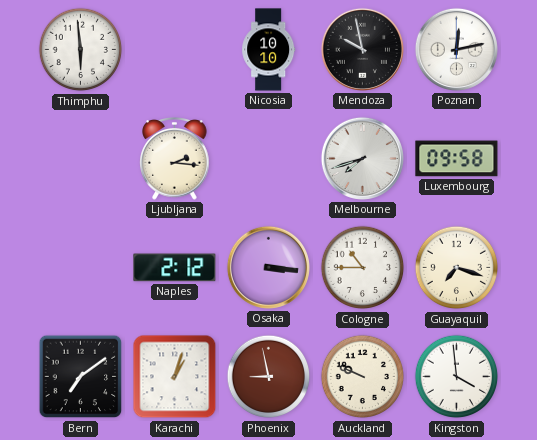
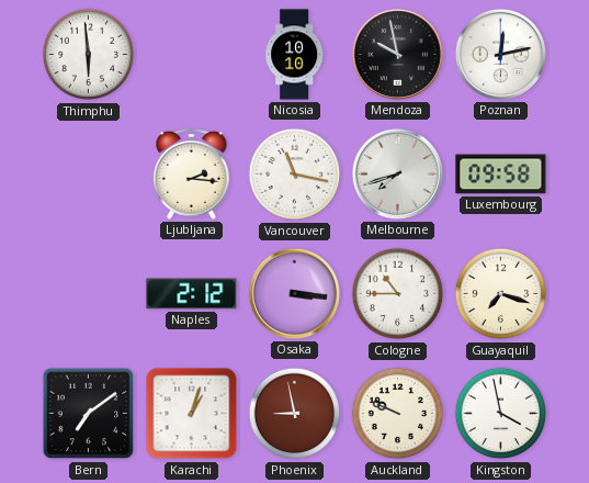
Vancouver: none -> 11:17
Kingston: 3:59 -> 3:58
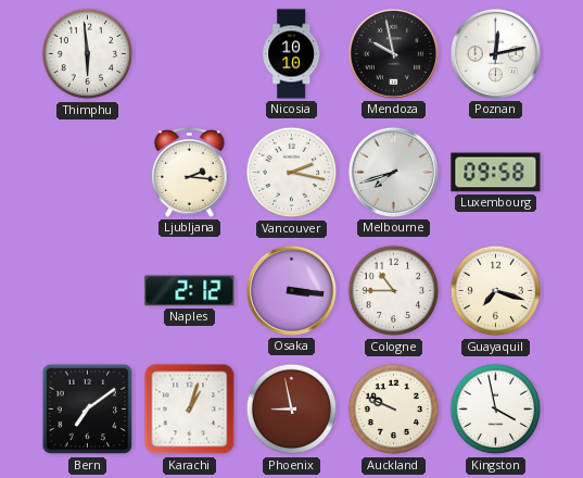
Vancouver: 11:17 -> 2:17
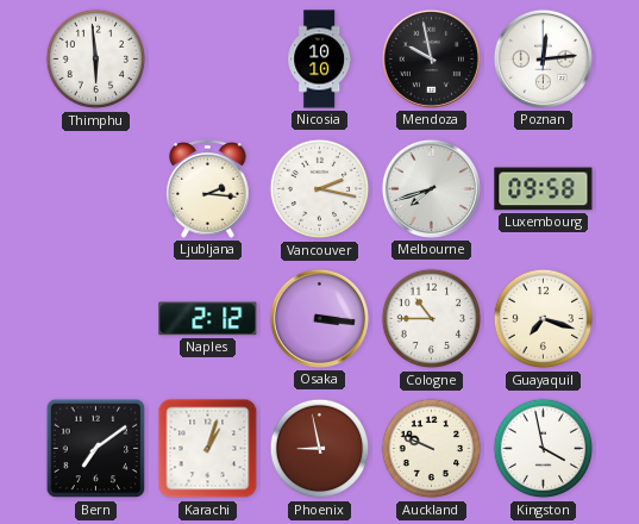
Poznan: 12:13 -> 12:14
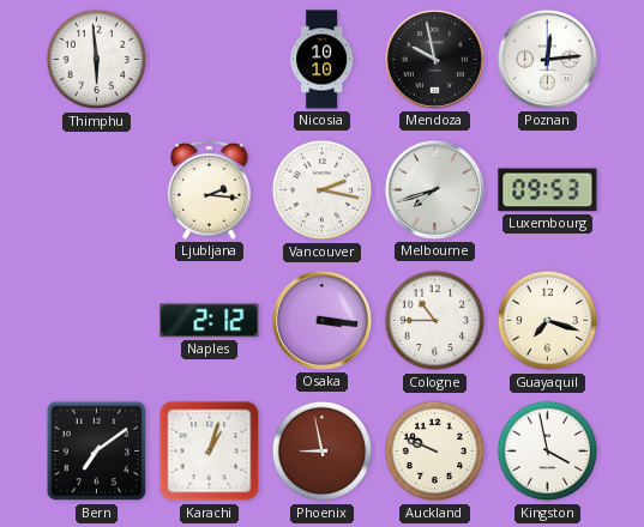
Luxembourg: 09:58 -> 09:53
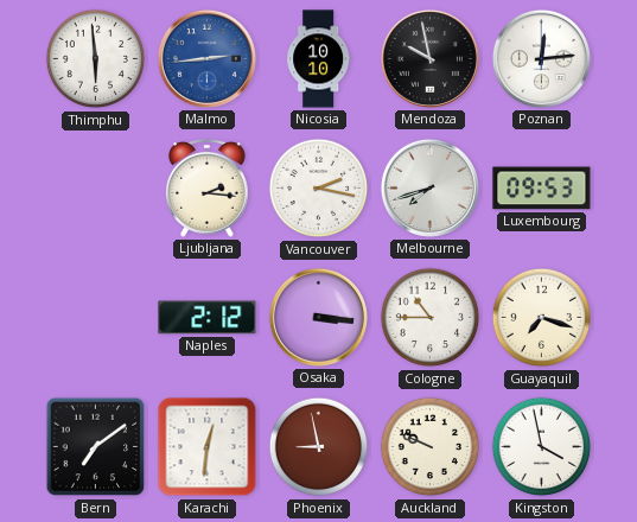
Malmo: none -> 2:44
Karachi: 1:03 -> 12:31
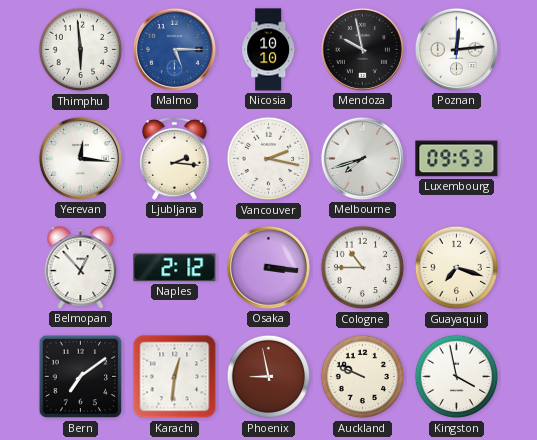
Malmo: 2:44 -> 5:15
Yerevan: none -> 12:16
Belmopan: none -> 12:53
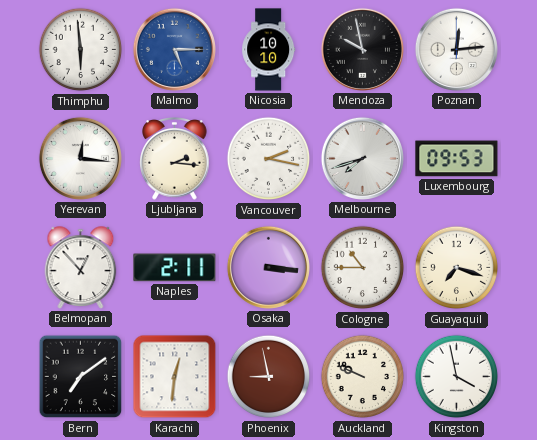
Naples: 2:12 -> 2:11
